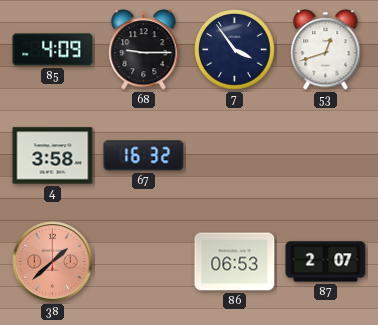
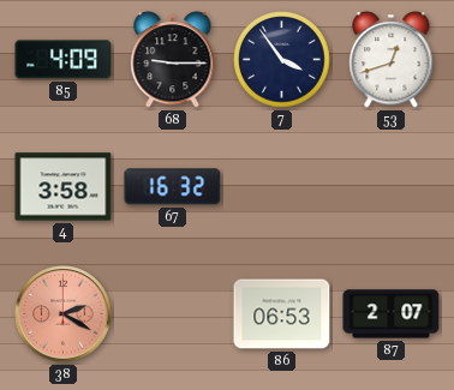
38: 1:38 -> 2:20
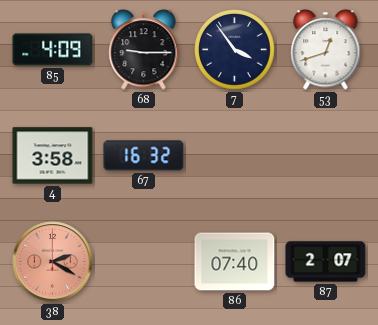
86: 06:53 -> 07:40
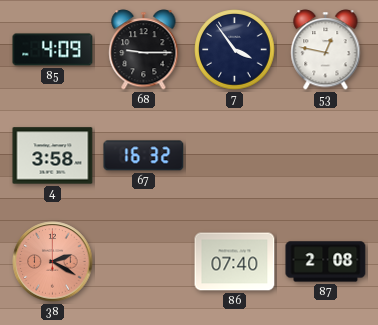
53: 12:42 -> 12:47
87: 2:07 -> 2:08
